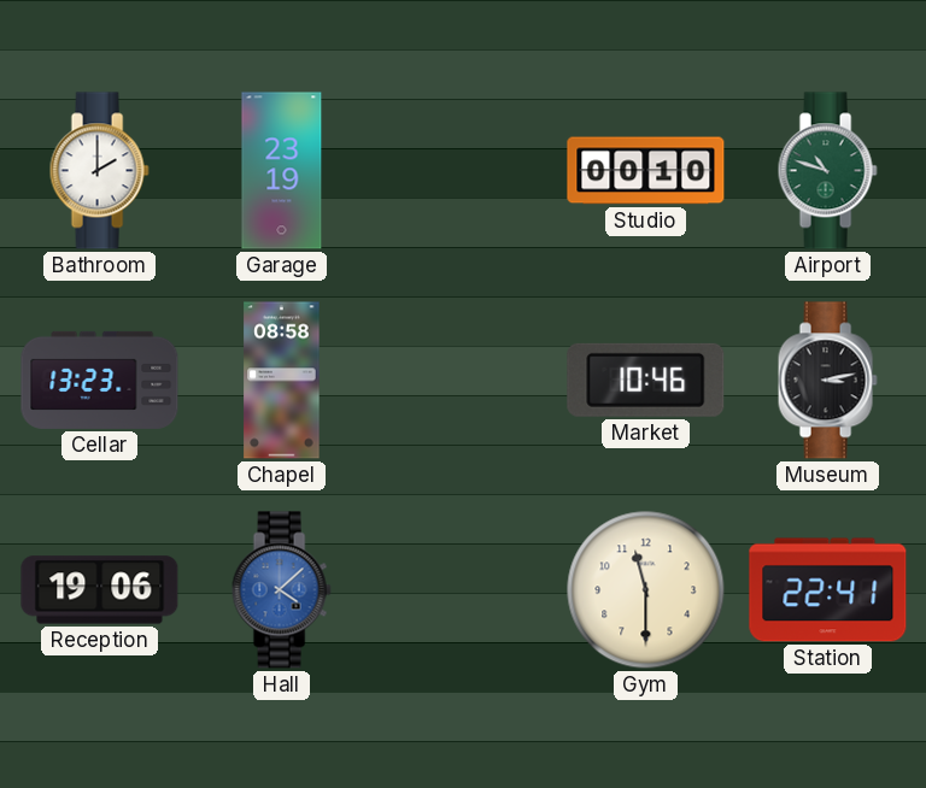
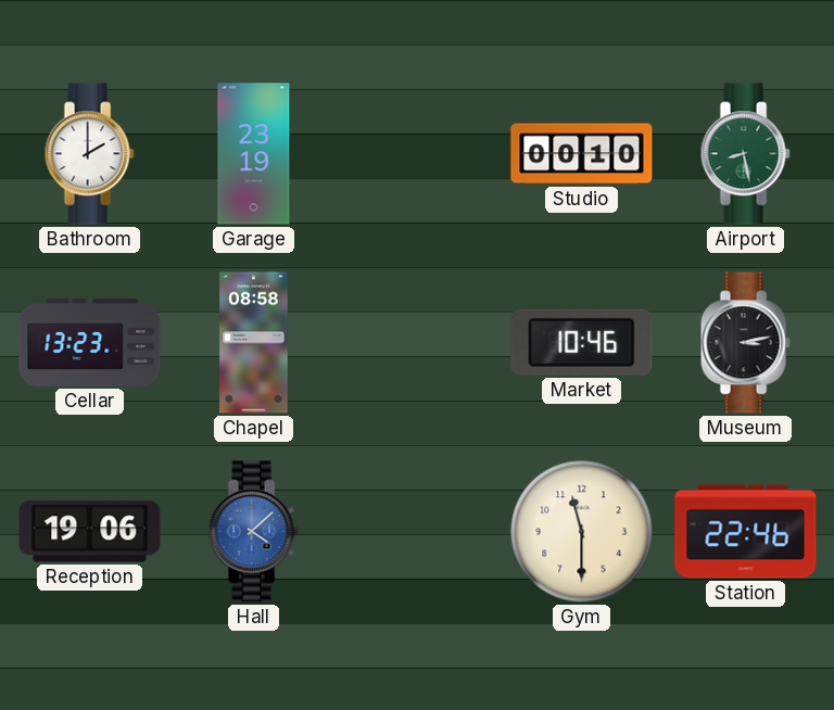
Airport: 10:48 -> 8:28
Station: 22:41 -> 22:46
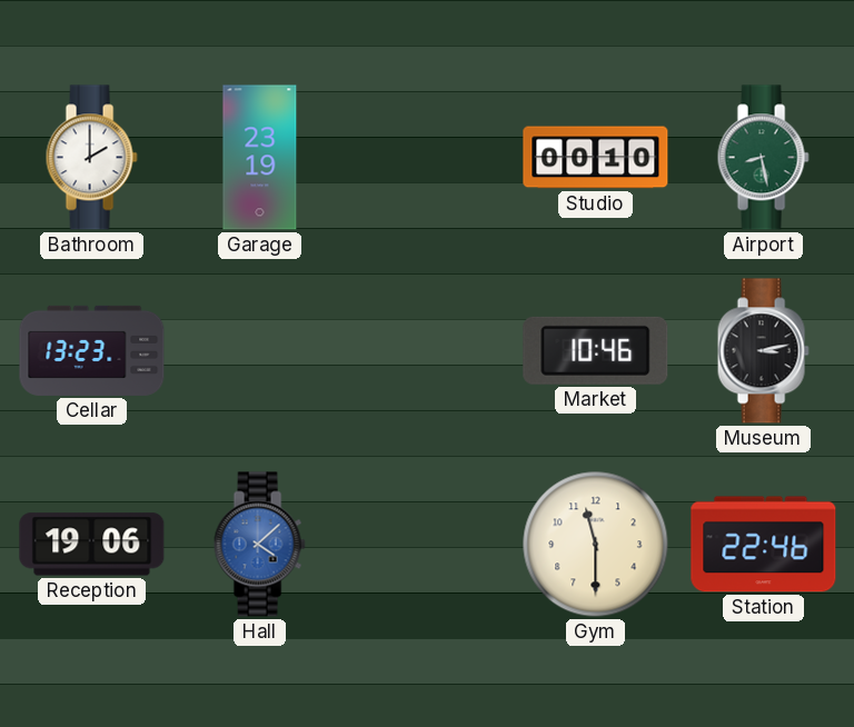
Chapel: 08:58 -> none
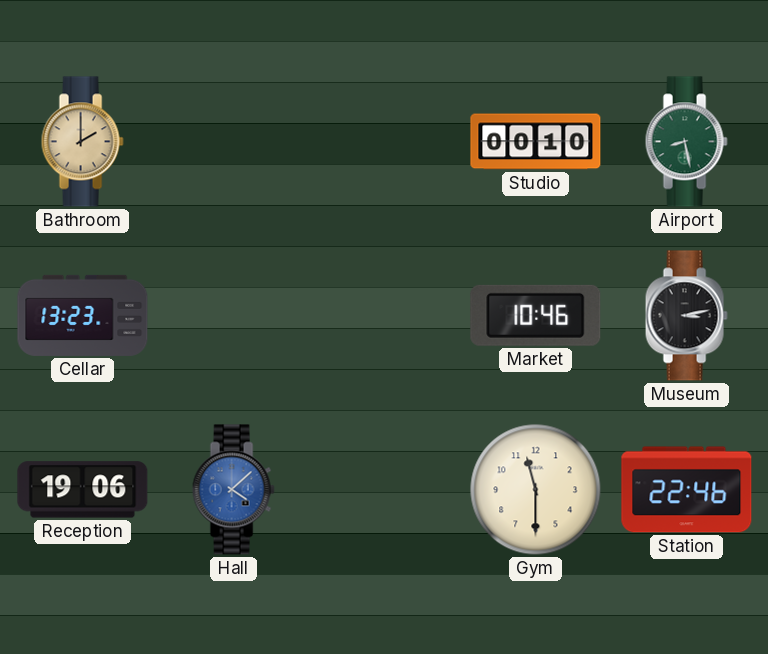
Bathroom dial: white -> champagne
Garage: 23:19 -> none
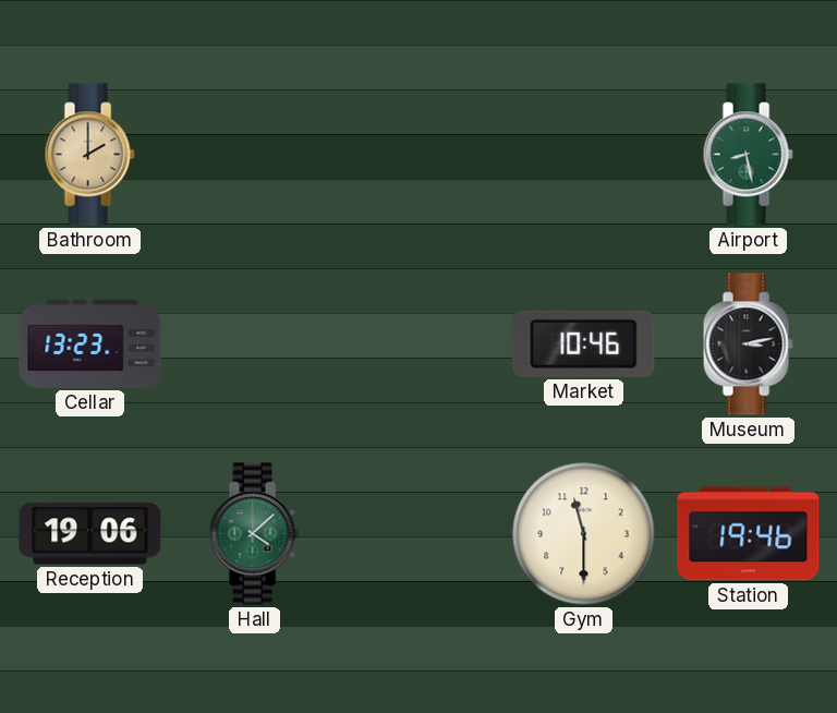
Studio: 00:10 -> none
Hall dial: blue -> green
Station: 22:46 -> 19:46
